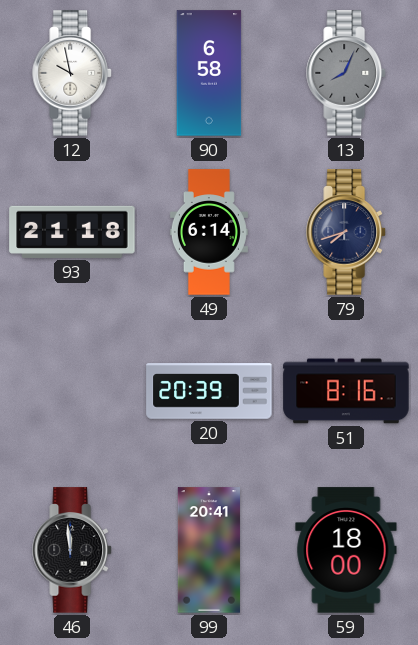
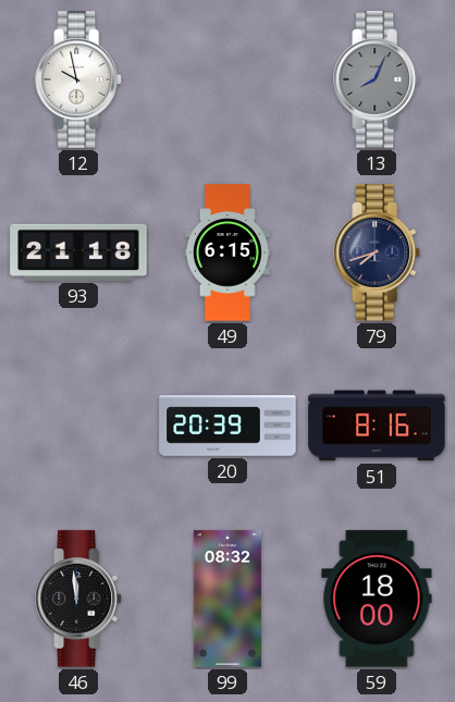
90: 6:58 -> none
49: 6:14 -> 6:15
99: 20:41 -> 08:32
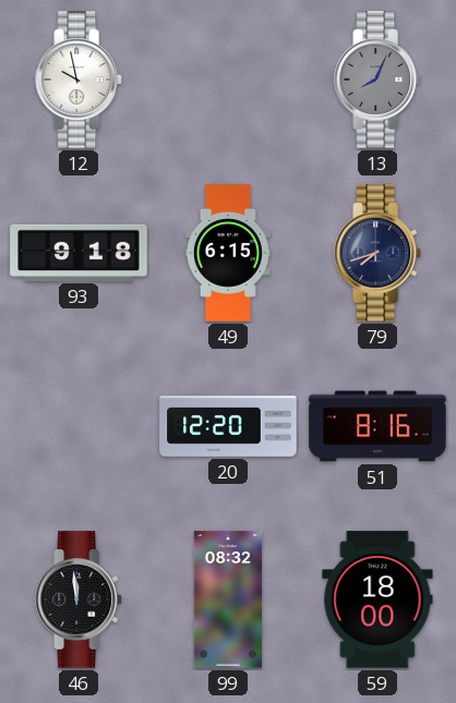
93: 21:18 -> 9:18
20: 20:39 -> 12:20
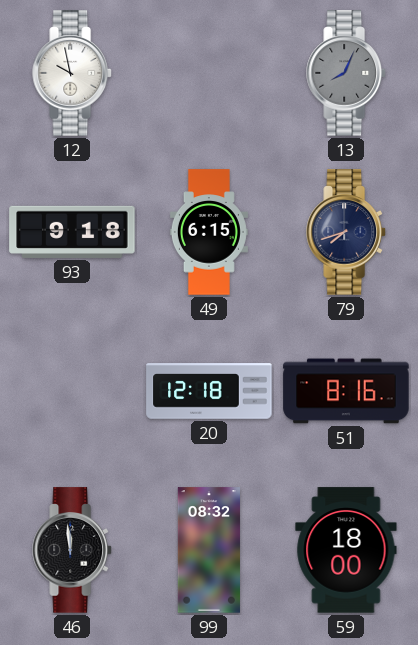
20: 12:20 -> 12:18
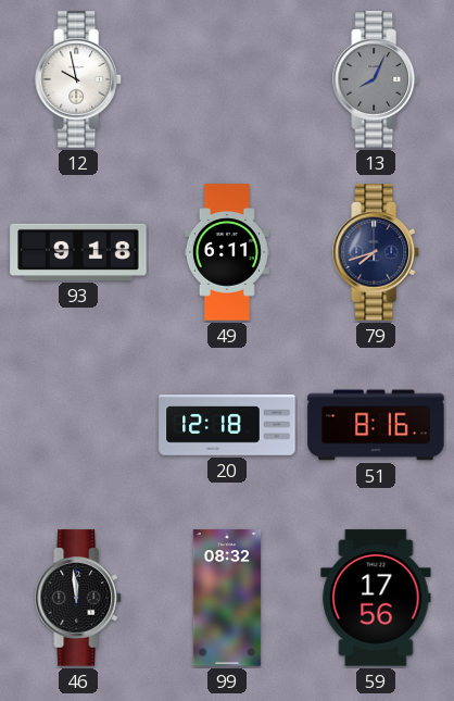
49: 6:15 -> 6:11
59: 18:00 -> 17:56
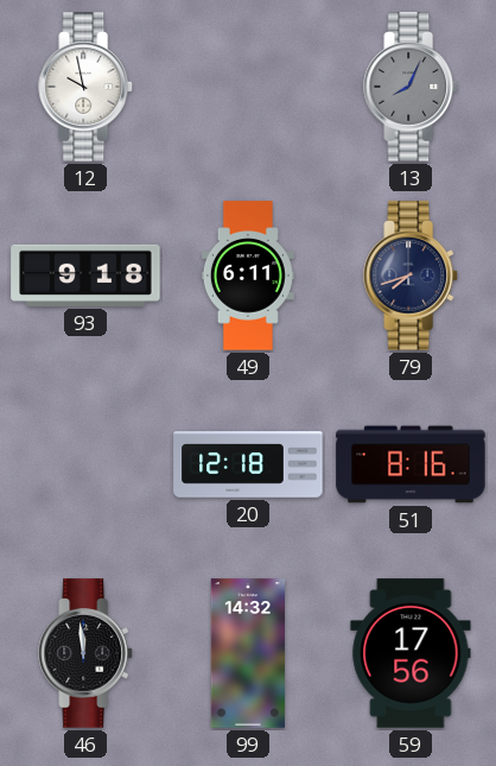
99: 08:32 -> 14:32
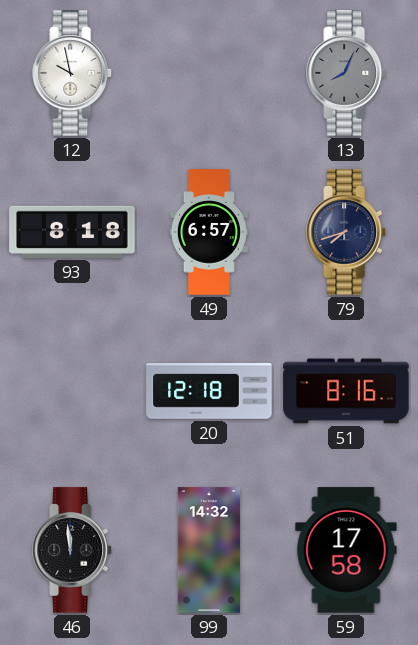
93: 9:18 -> 8:18
49: 6:11 -> 6:57
59: 17:56 -> 17:58
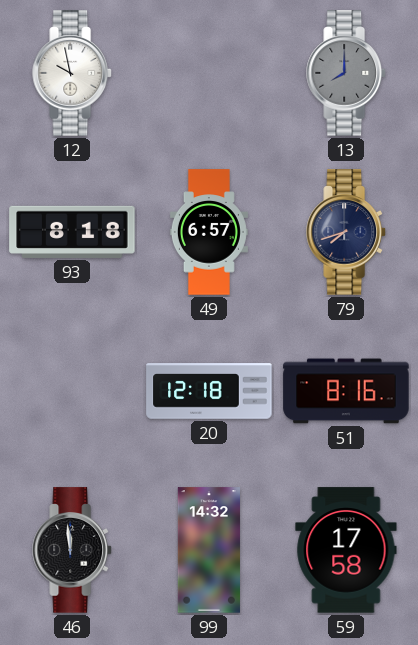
13: 8:04 -> 8:00
